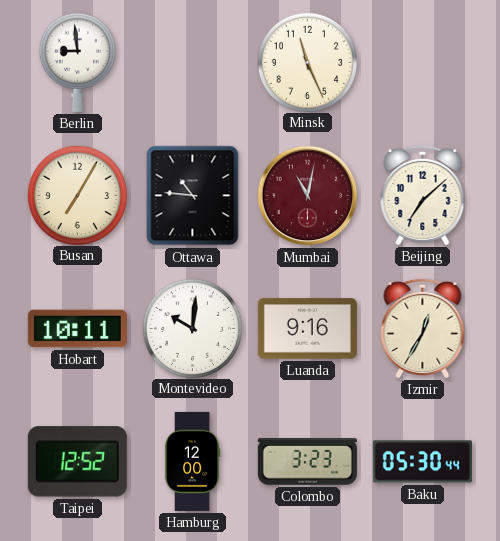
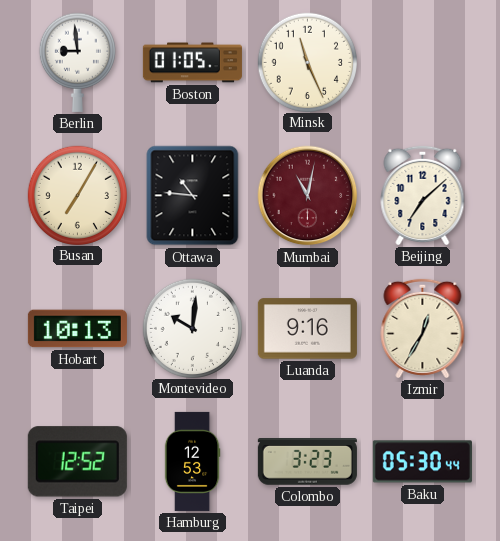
Boston: none -> 01:05
Hobart: 10:11 -> 10:13
Hamburg: 12:00 -> 12:53
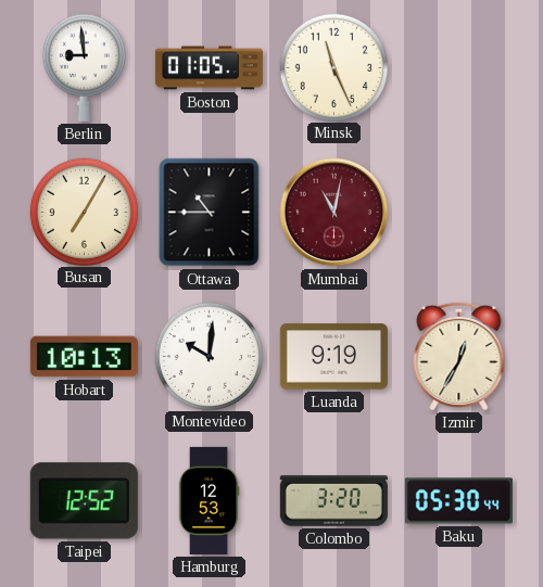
Ottawa: 10:46 -> 10:45
Beijing: 7:08 -> none
Luanda: 9:16 -> 9:19
Colombo: 3:23 -> 3:20
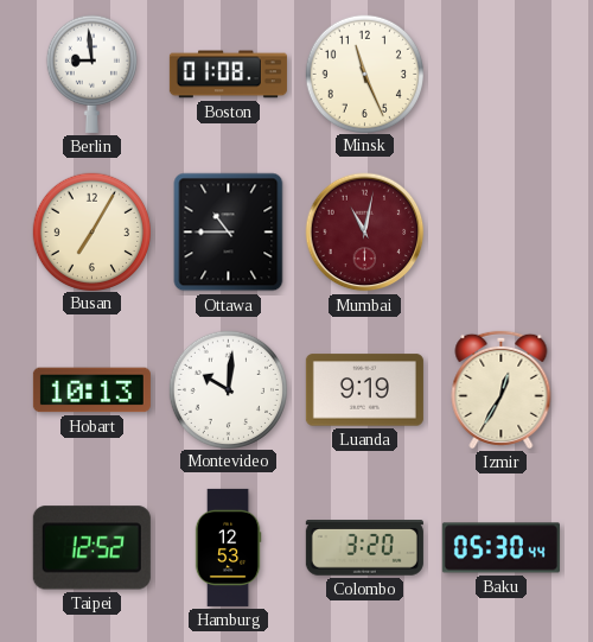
Boston: 01:05 -> 01:08
